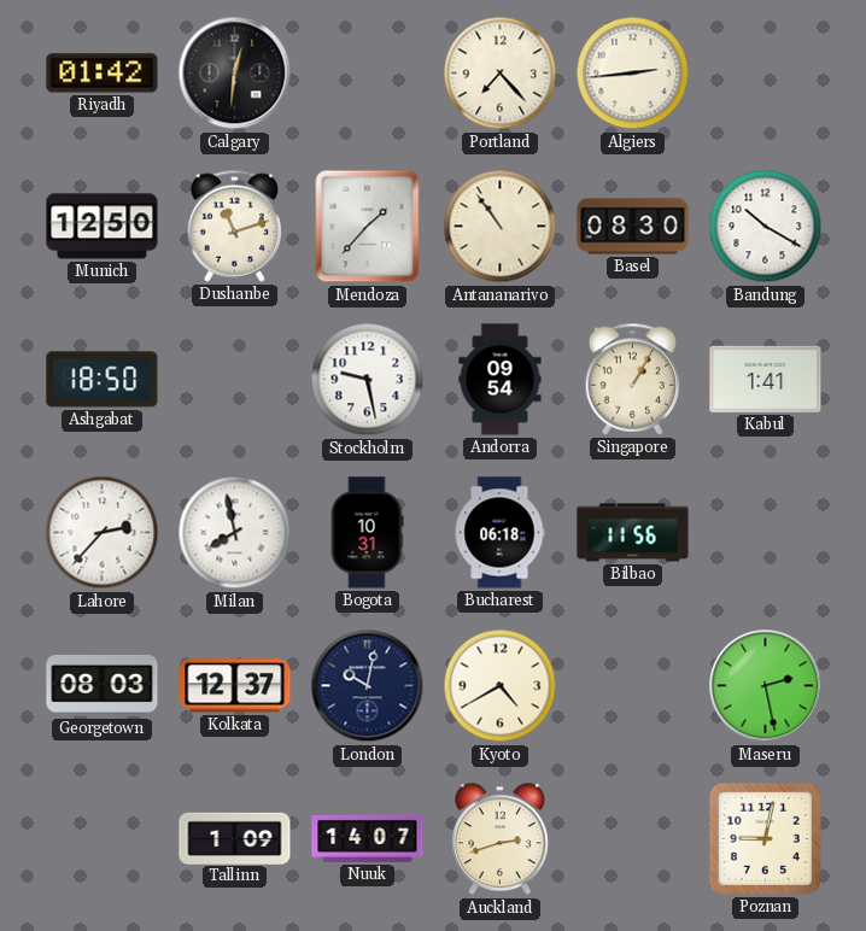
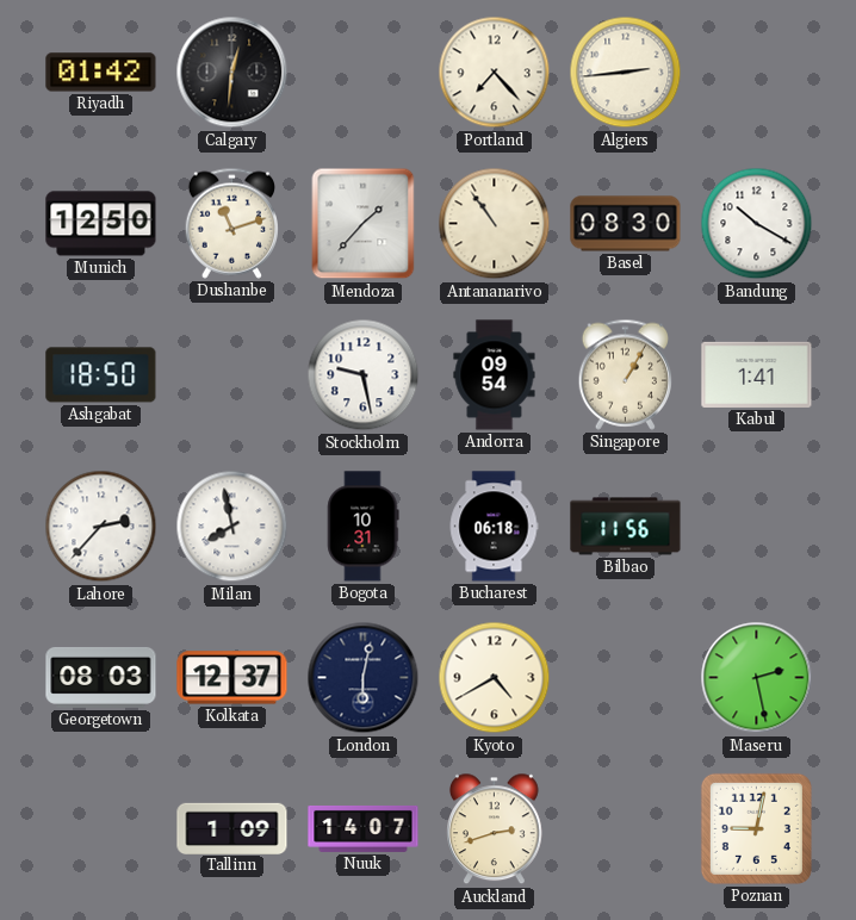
London: 10:02 -> 6:02
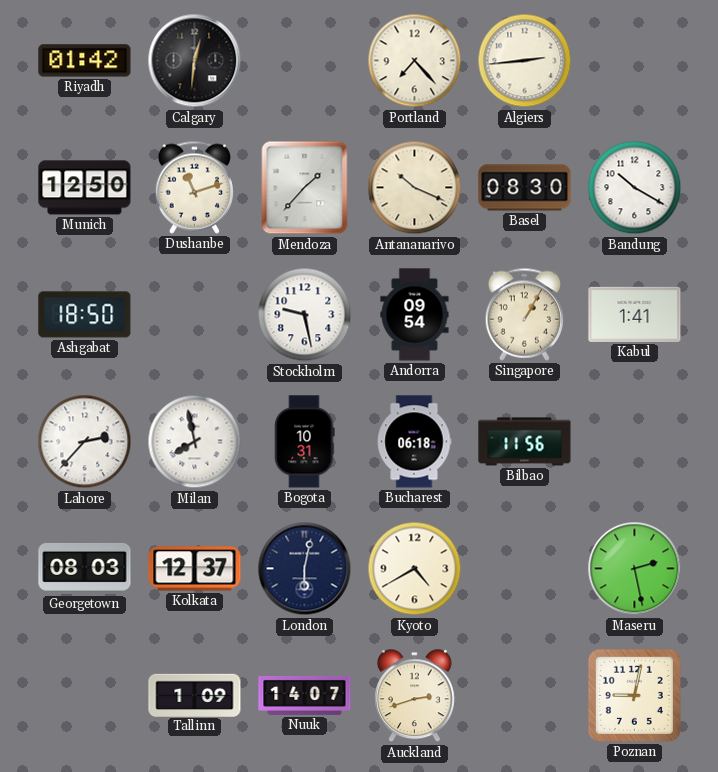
Antananarivo: 10:54 -> 10:19
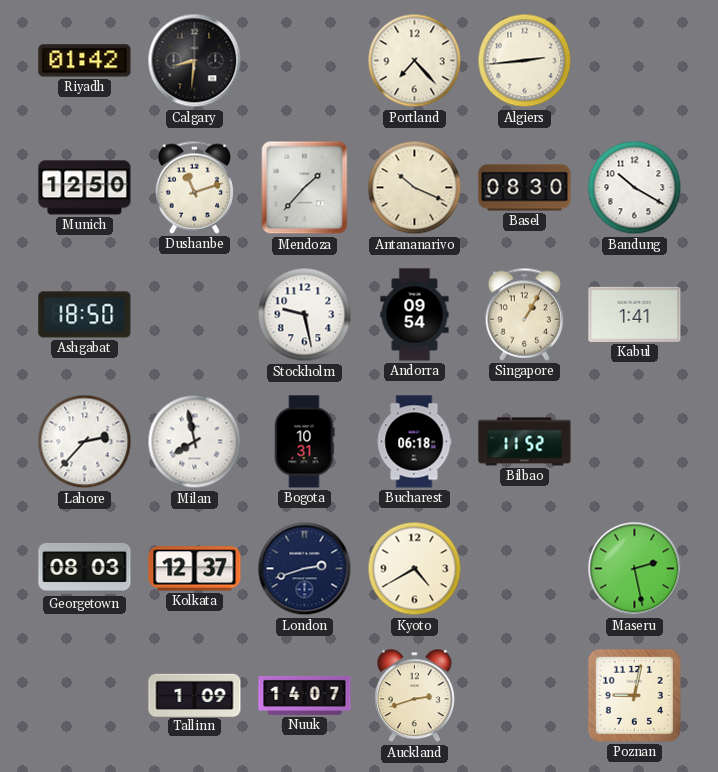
Calgary: 12:31 -> 8:31
Bilbao: 11:56 -> 11:52
London: 6:02 -> 2:42
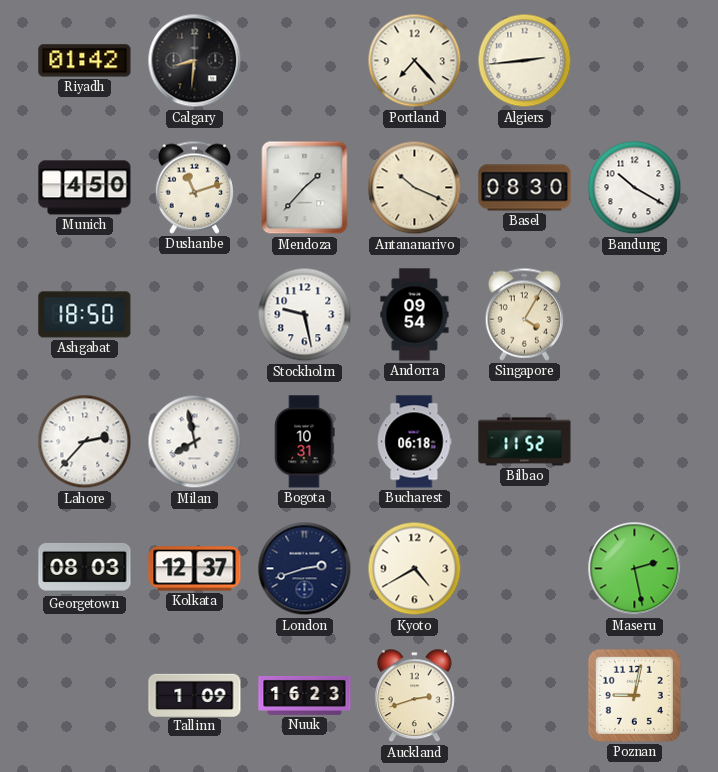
Munich: 12:50 -> 4:50
Singapore: 1:05 -> 4:05
Kabul: 1:41 -> none
Nuuk: 14:07 -> 16:23
